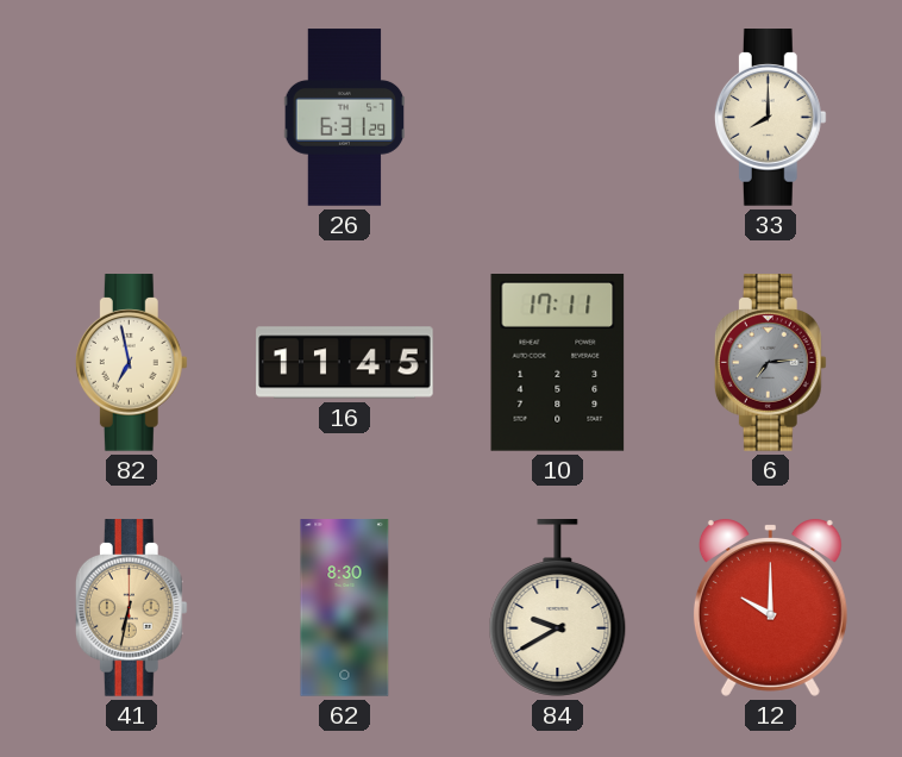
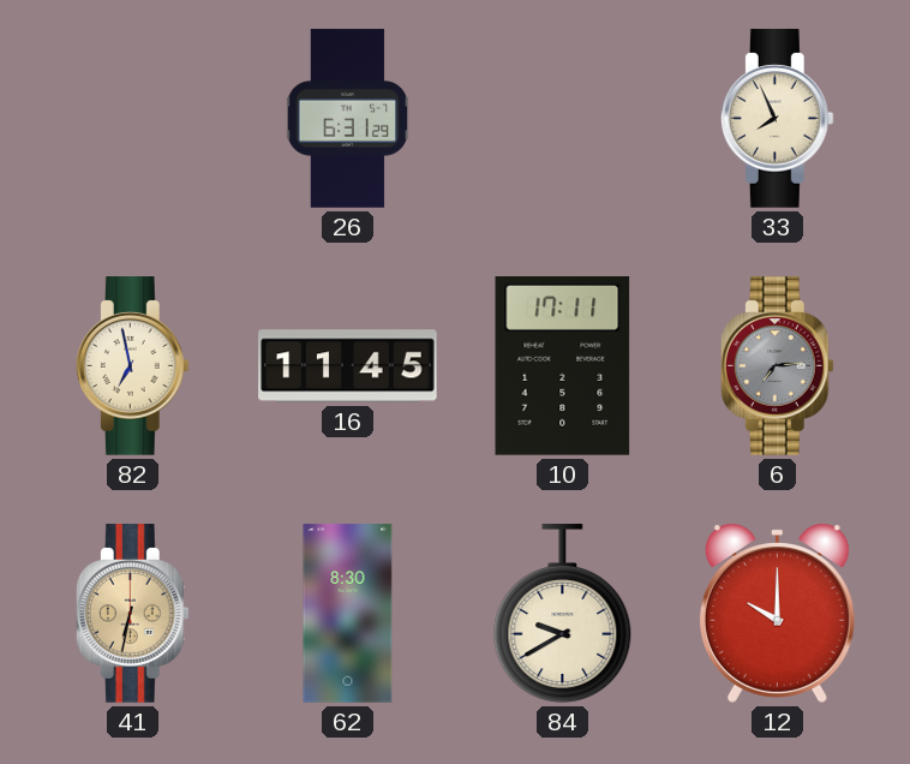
33: 8:00 -> 7:56
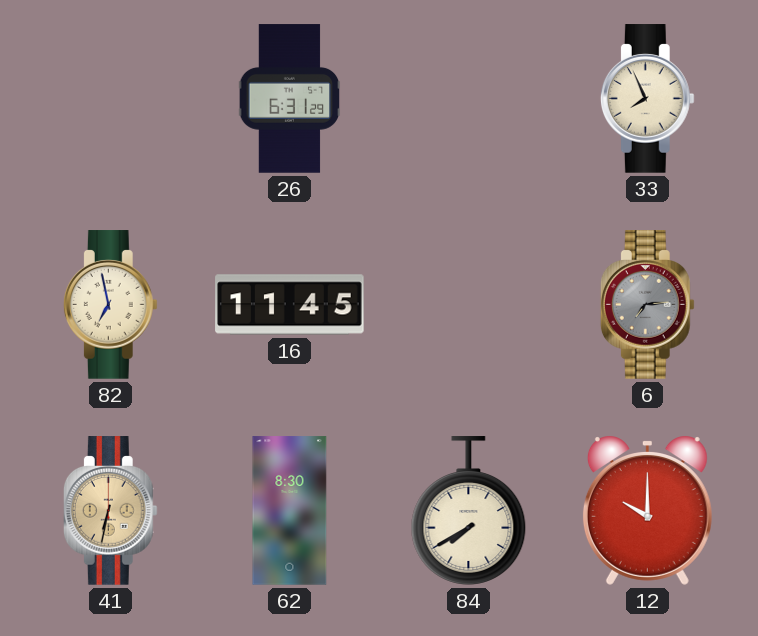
10: 17:11 -> none
84: 9:40 -> 7:40
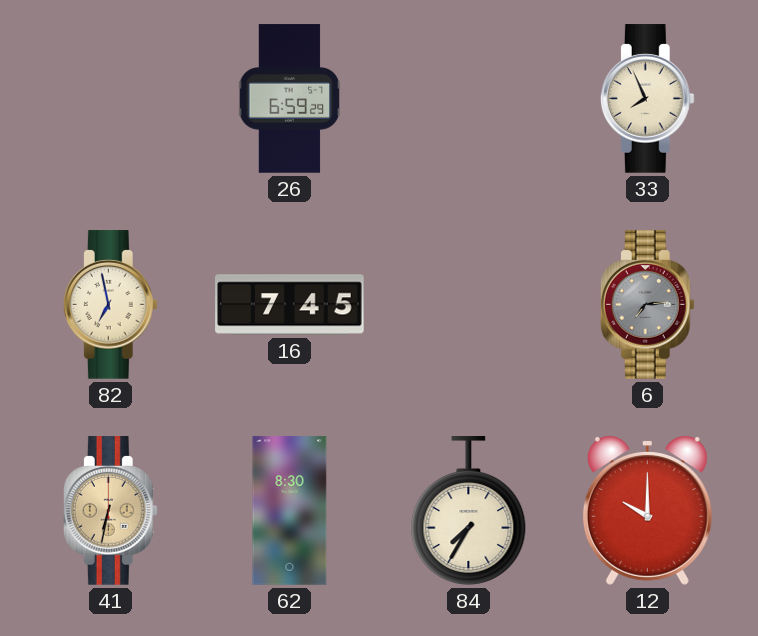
26: 6:31 -> 6:59
16: 11:45 -> 7:45
84: 7:40 -> 7:35
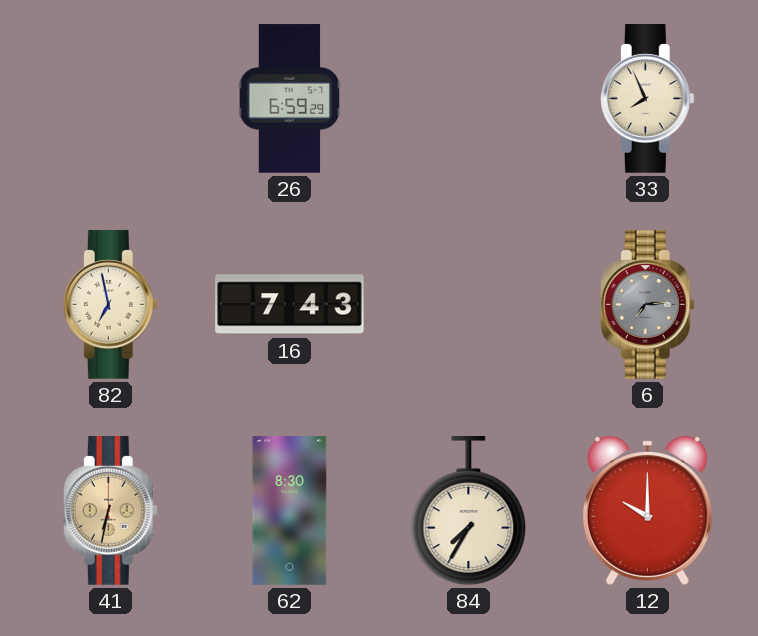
16: 7:45 -> 7:43
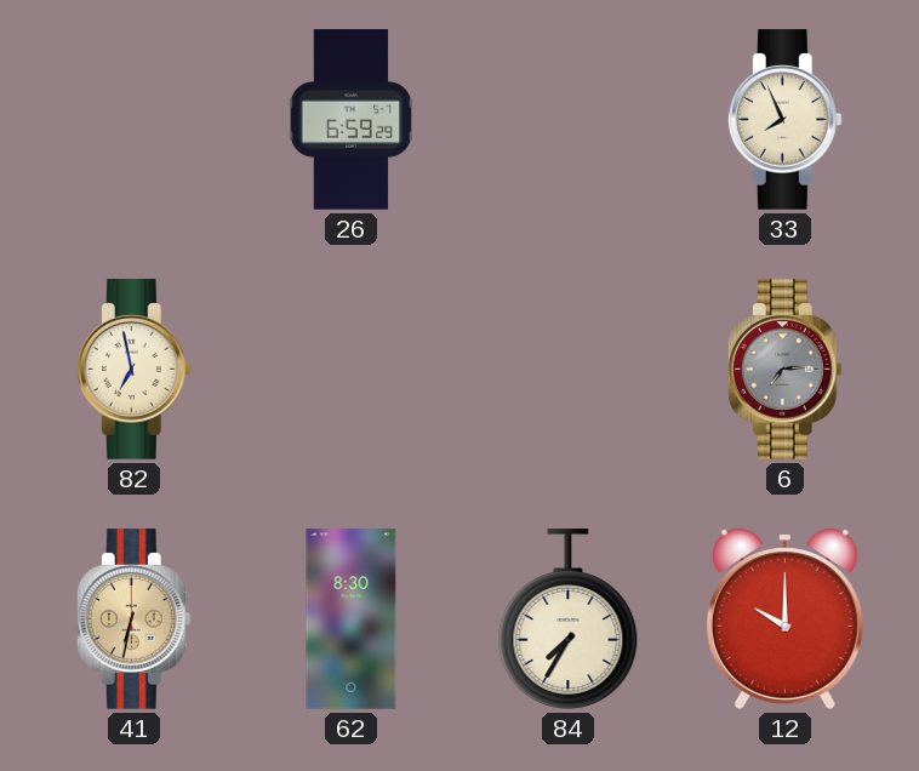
16: 7:43 -> none
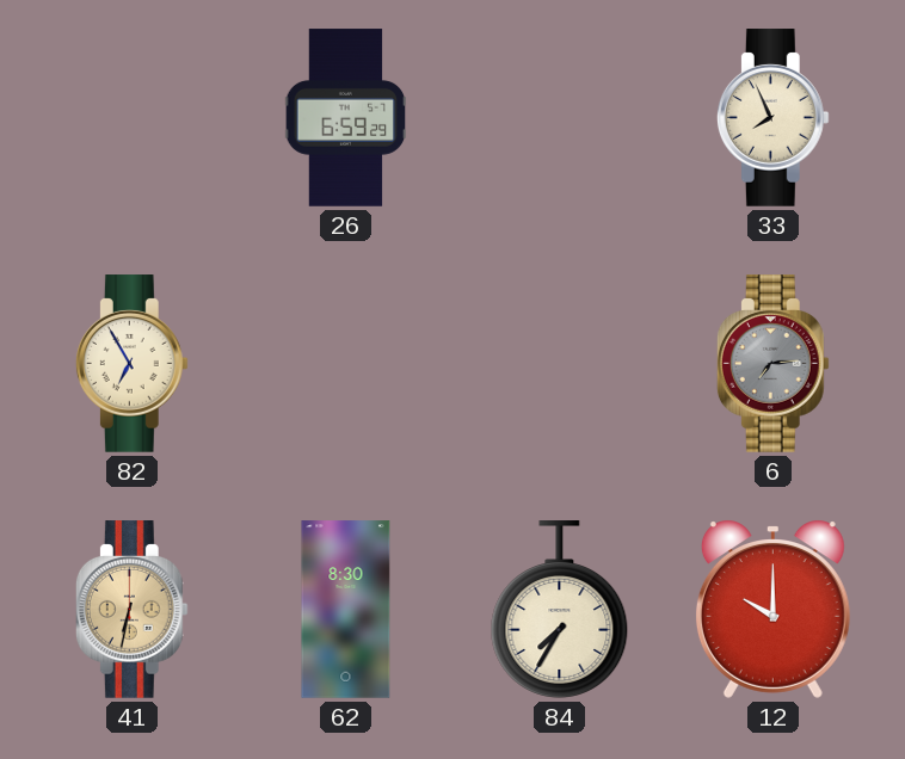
82: 6:58 -> 6:55
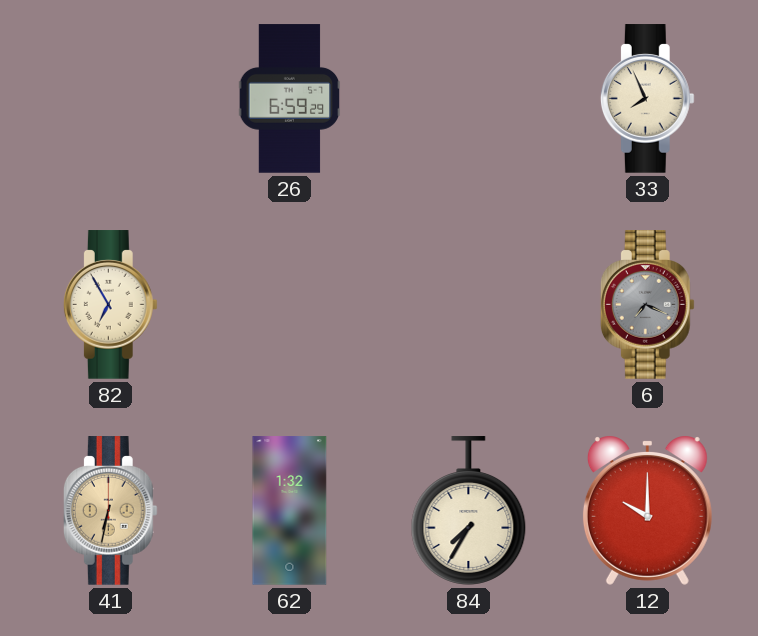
6: 7:14 -> 7:19
62: 8:30 -> 1:32
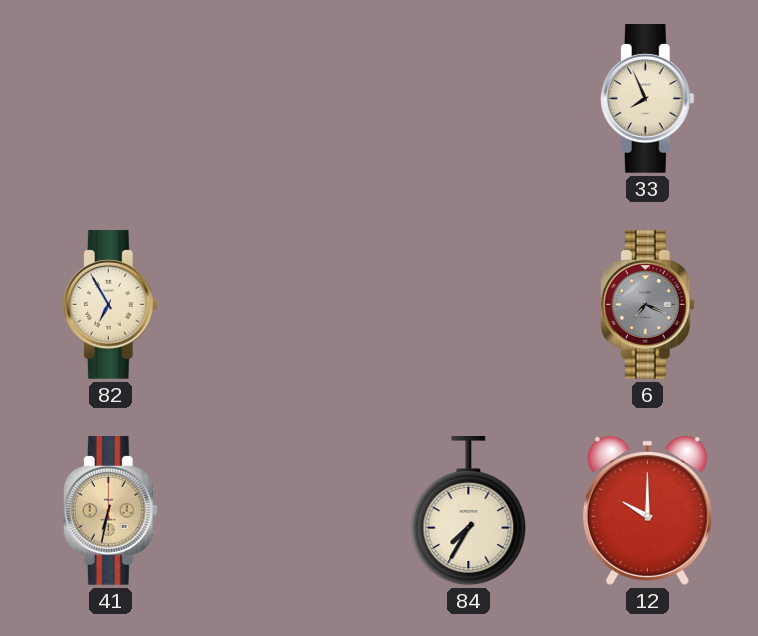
26: 6:59 -> none
62: 1:32 -> none
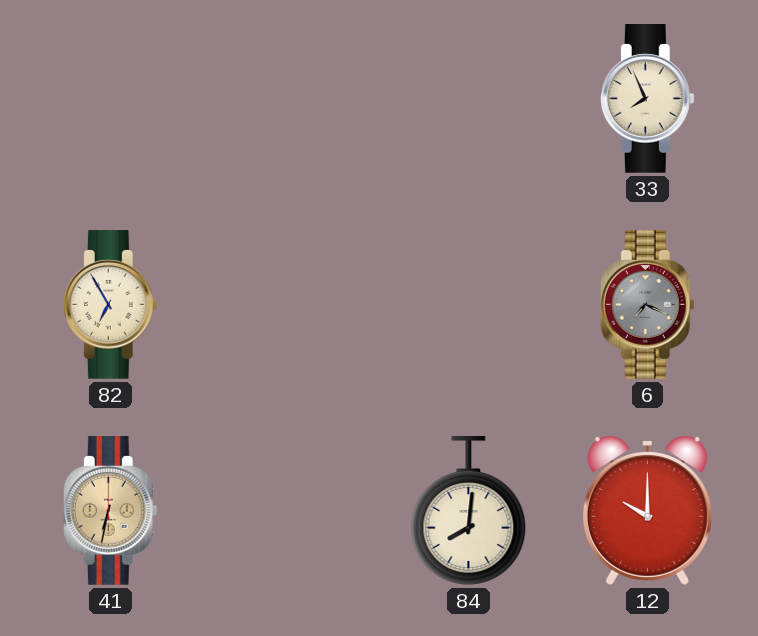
84: 7:35 -> 8:01
